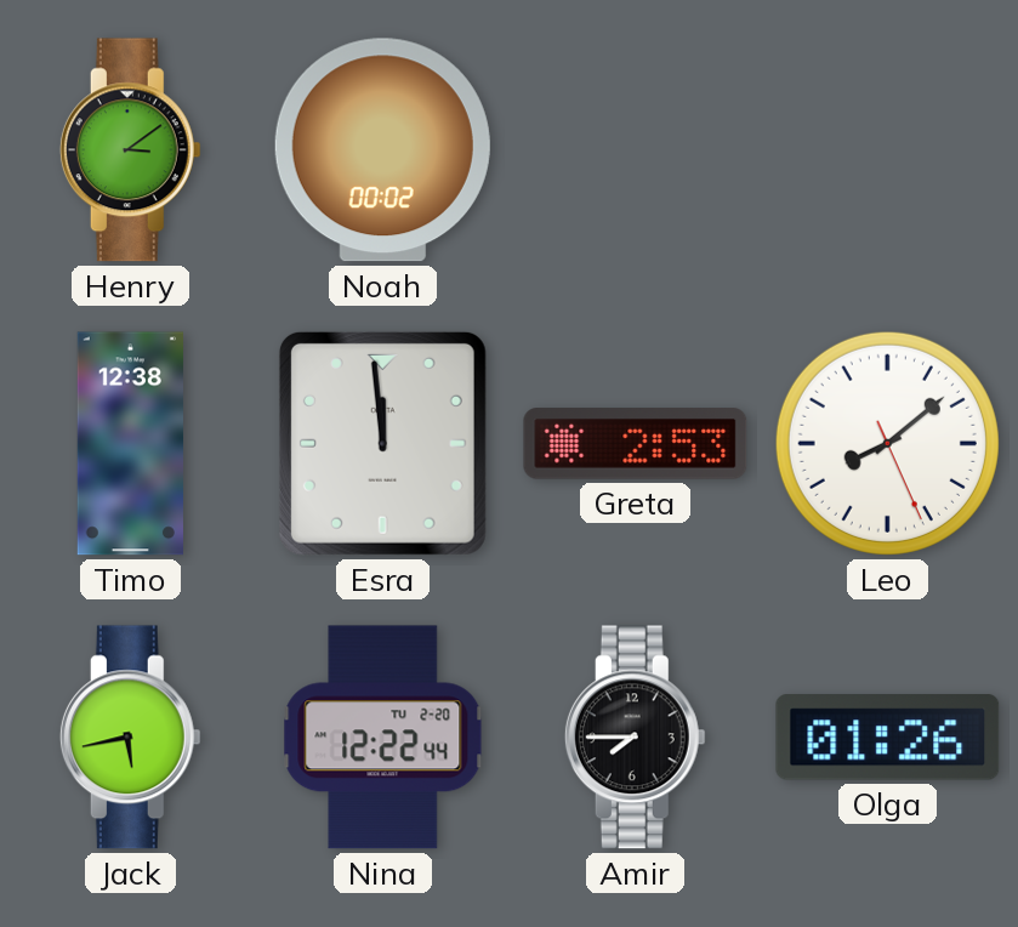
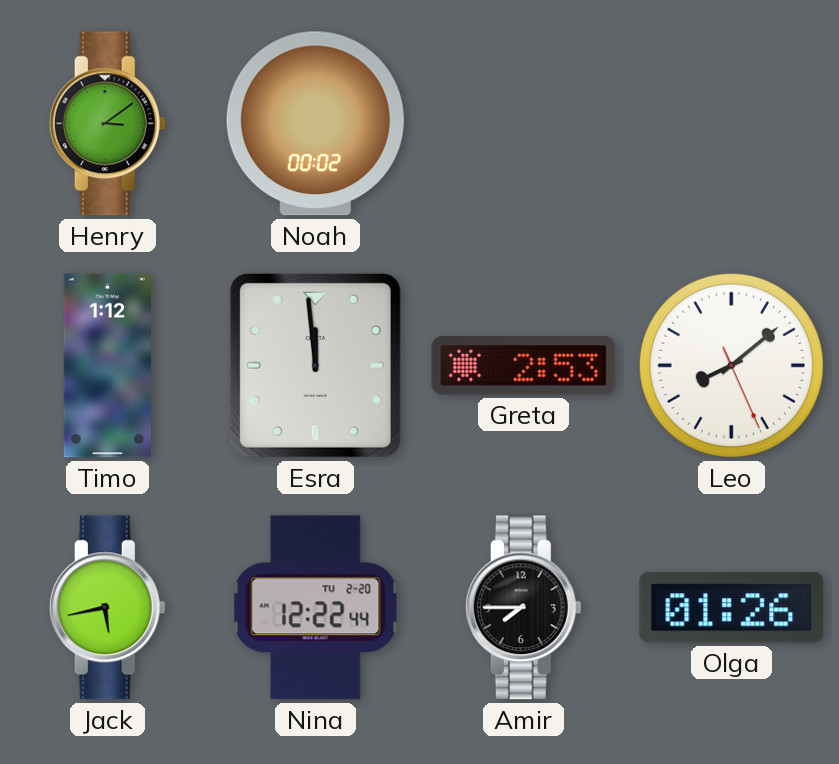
Timo: 12:38 -> 1:12
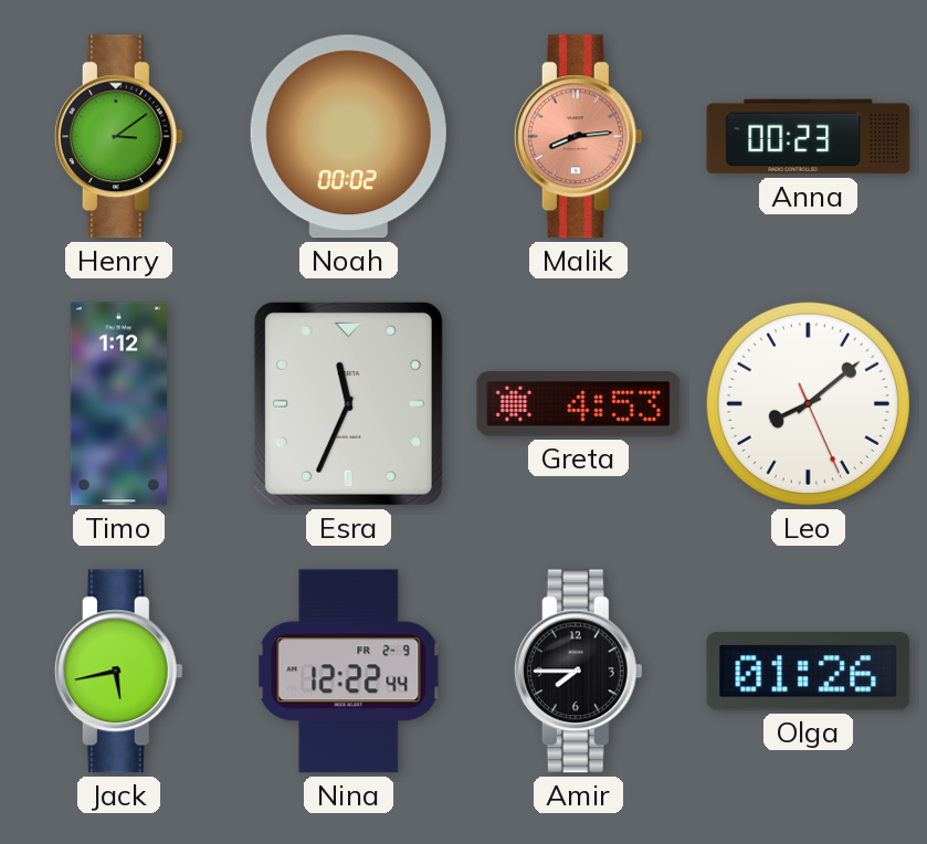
Malik: none -> 8:14
Anna: none -> 00:23
Esra: 11:59 -> 11:34
Greta: 2:53 -> 4:53
Nina date: TU 2-20 -> FR 2-9
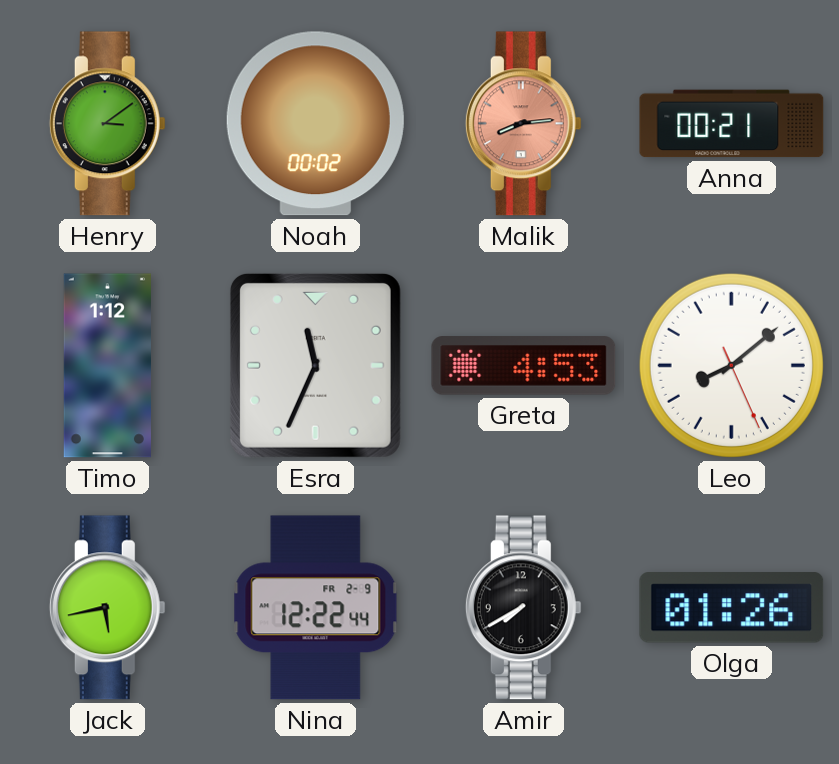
Anna: 00:23 -> 00:21
Amir: 7:45 -> 7:40
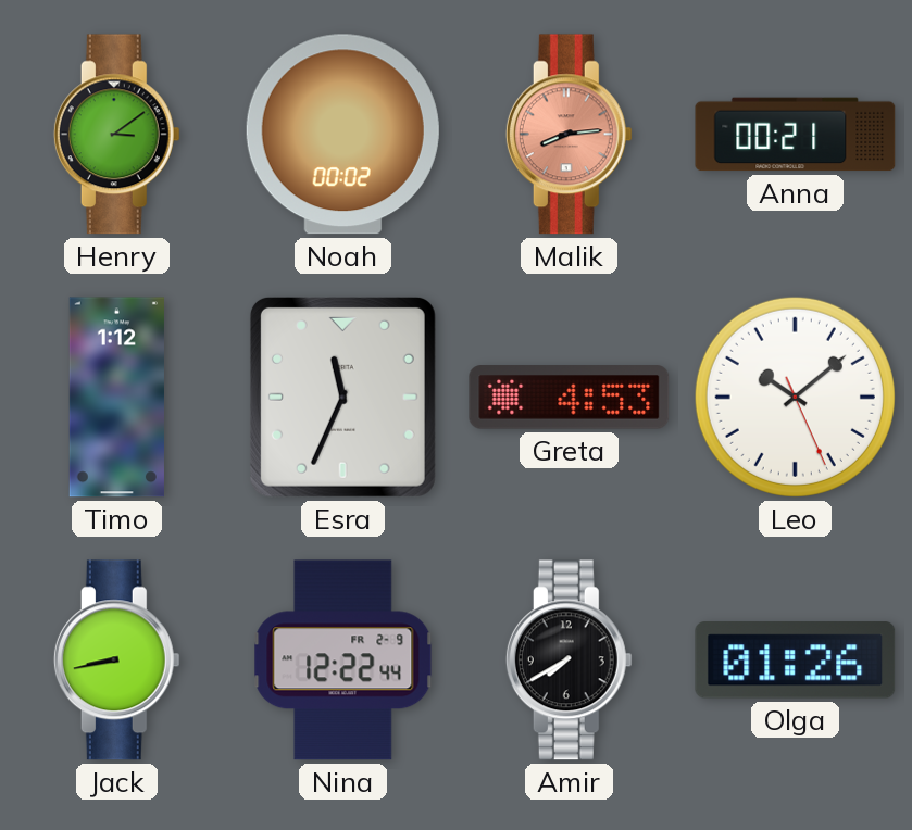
Leo: 8:08 -> 10:08
Jack: 5:43 -> 8:43
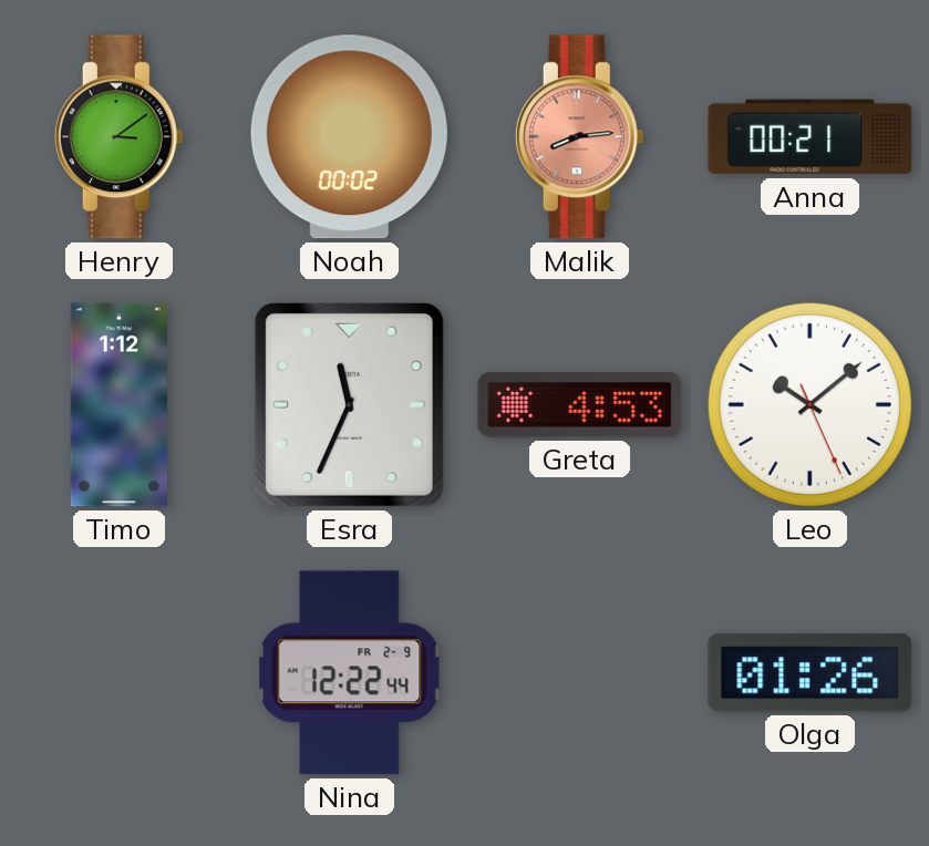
Jack: 8:43 -> none
Amir: 7:40 -> none
